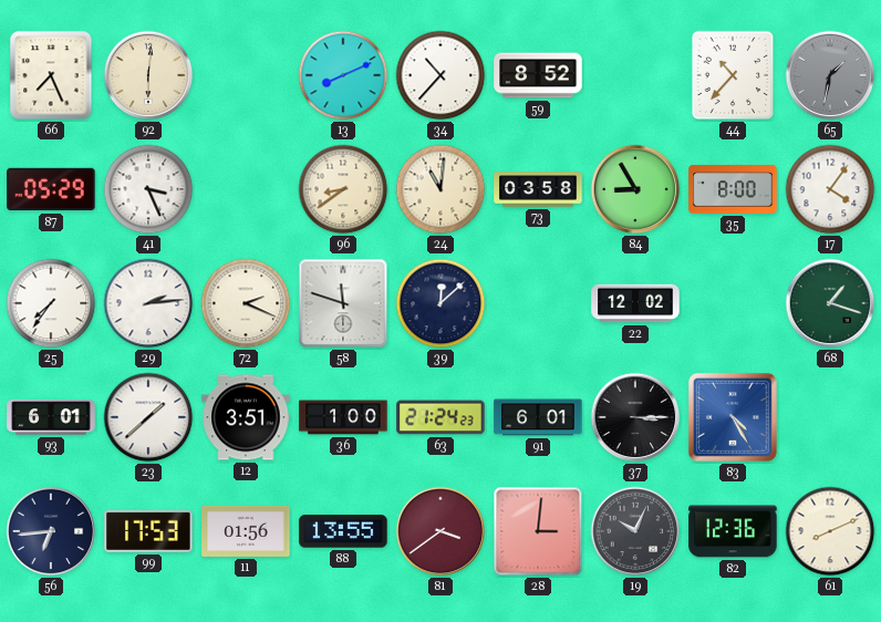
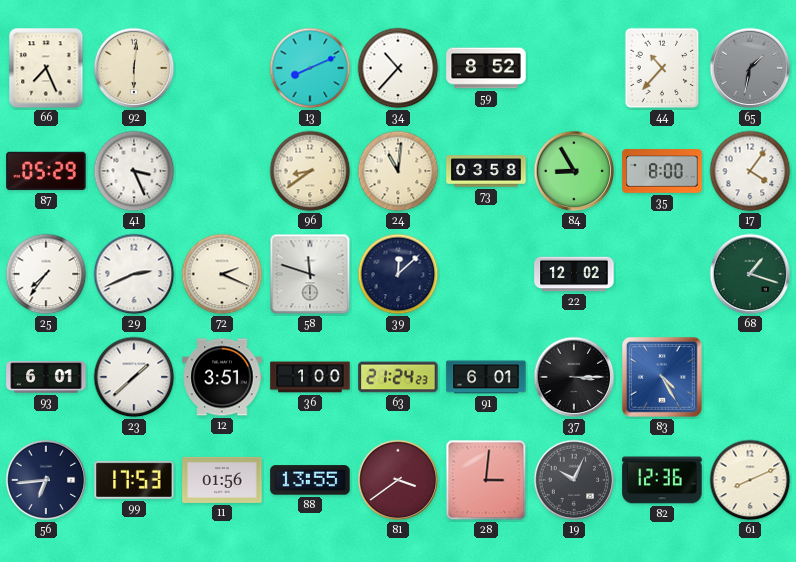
29: 2:14 -> 2:41
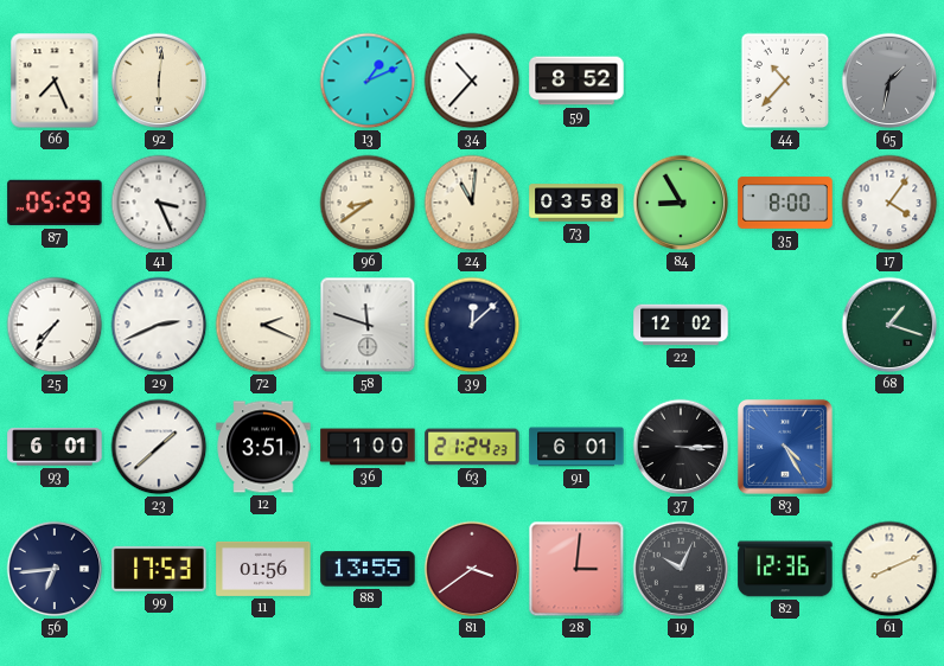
13: 8:11 -> 1:11
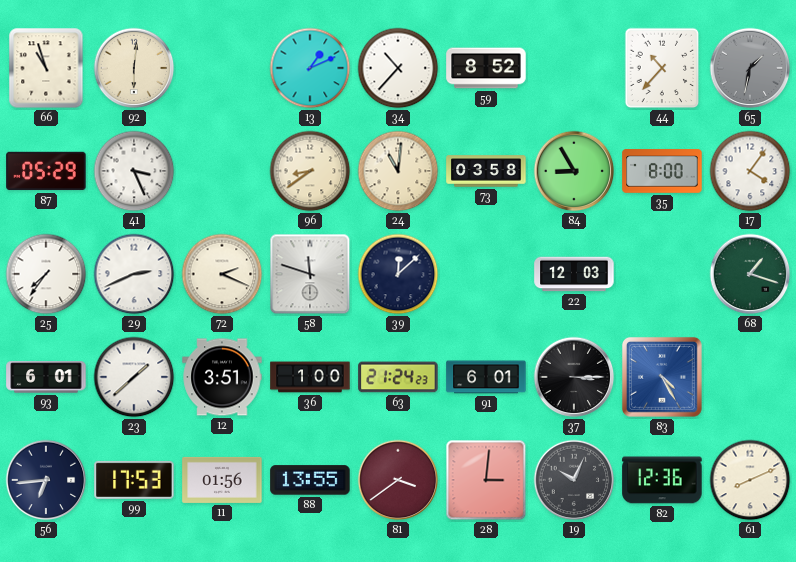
66: 7:26 -> 10:57
22: 12:02 -> 12:03
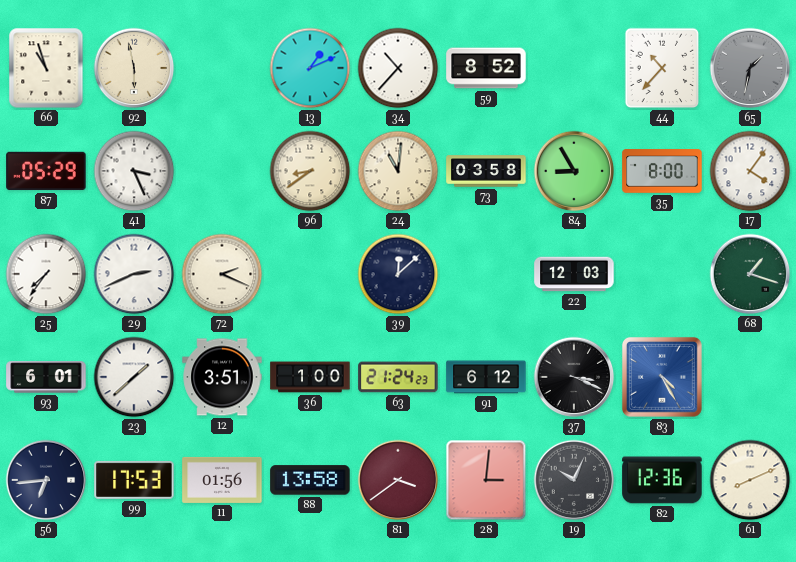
92: 6:01 -> 5:58
58: 11:48 -> none
91: 6:01 -> 6:12
37: 3:15 -> 3:19
88: 13:55 -> 13:58
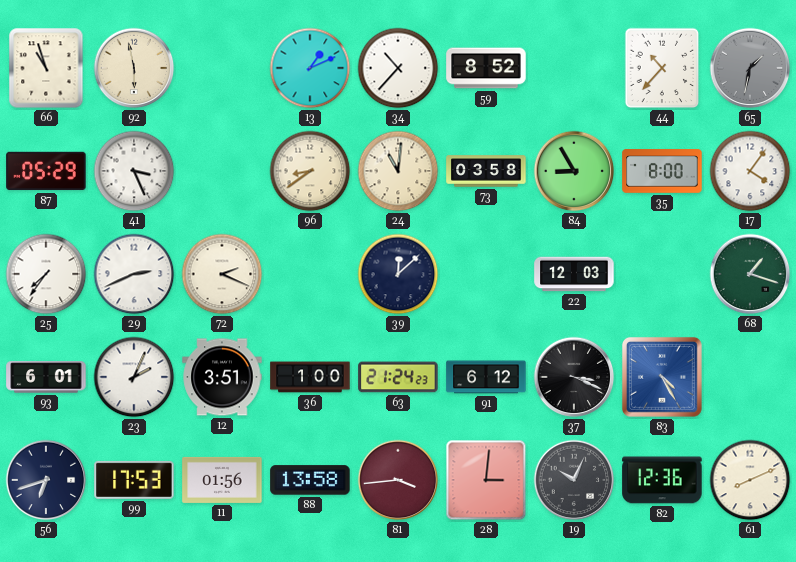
23: 1:38 -> 2:04
56: 6:44 -> 6:42
81: 3:39 -> 3:44
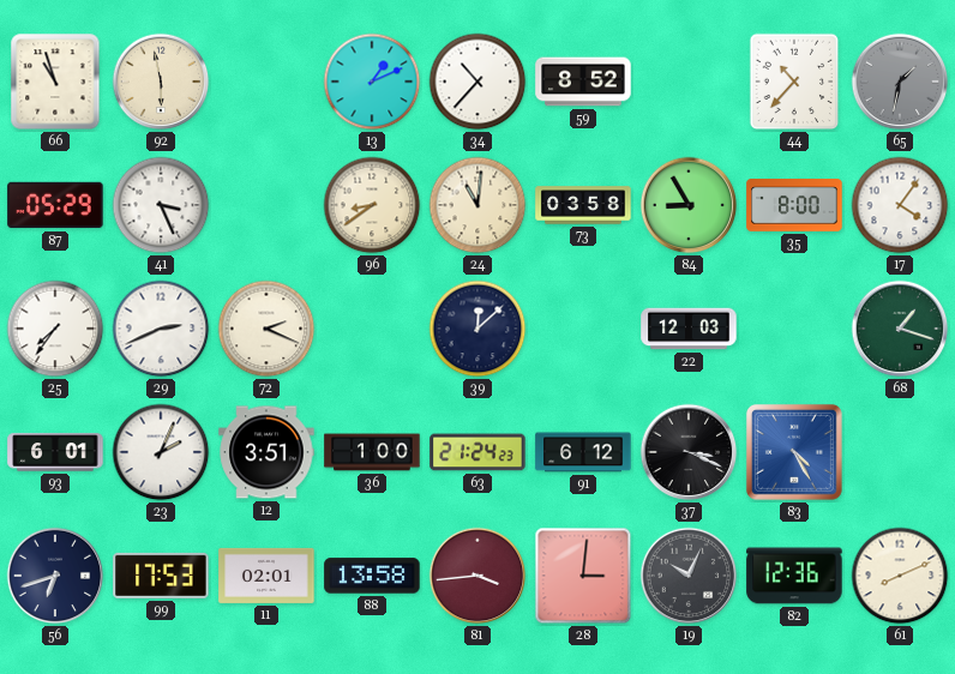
11: 01:56 -> 02:01
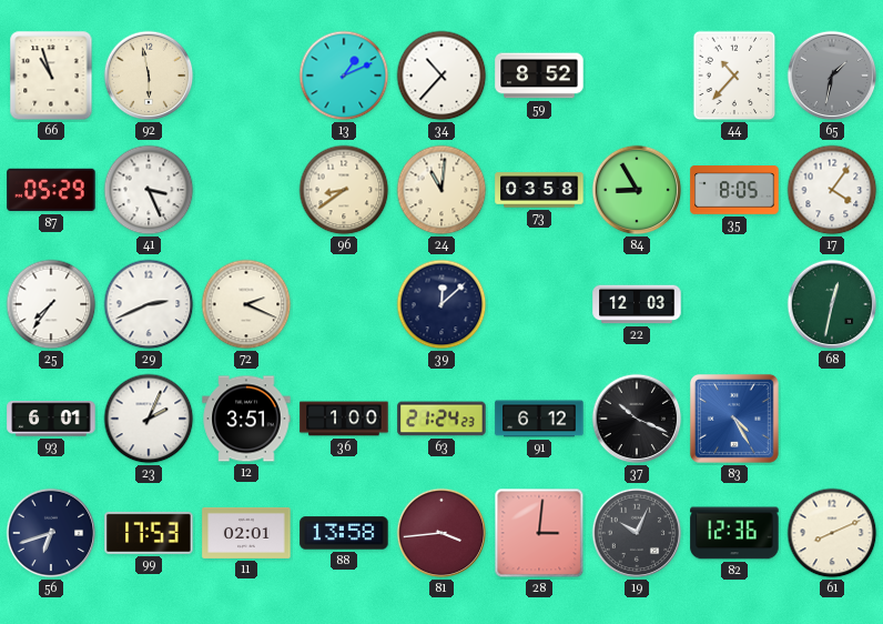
35: 8:00 -> 8:05
68: 1:18 -> 12:32
37: 3:19 -> 10:19
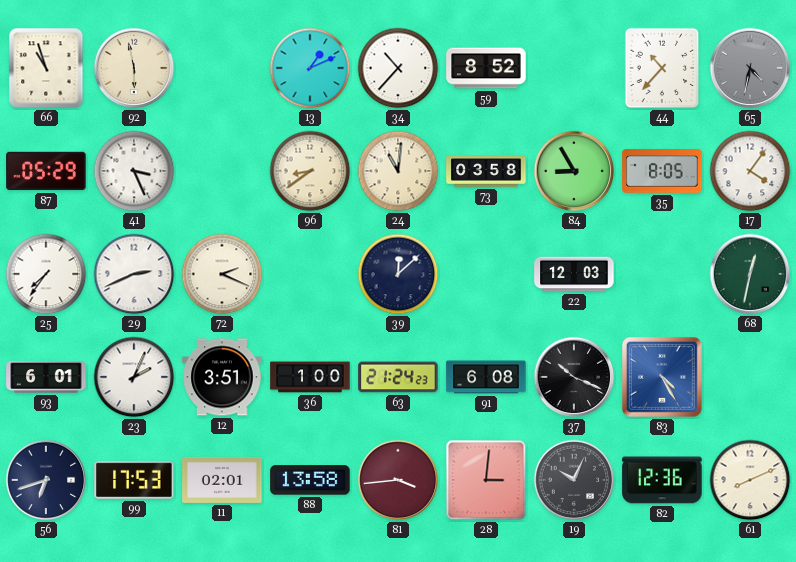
65: 1:32 -> 4:32
91: 6:12 -> 6:08
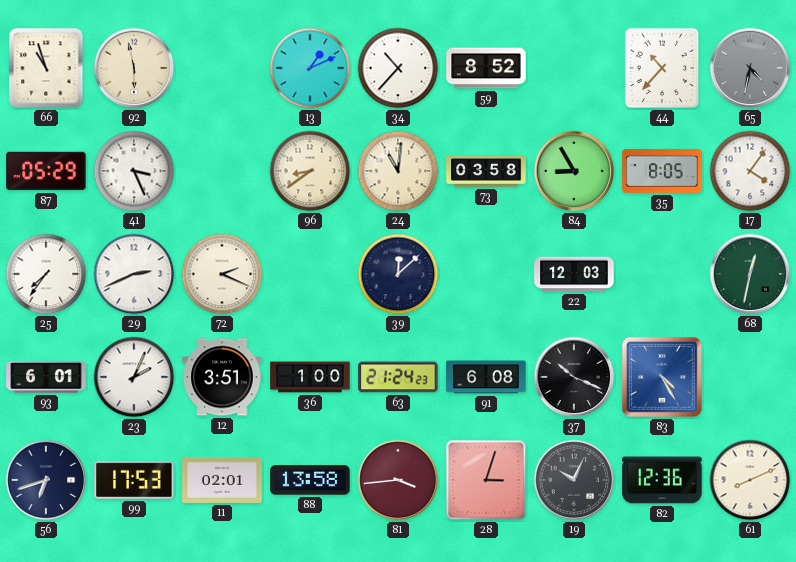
28: 3:01 -> 3:03
